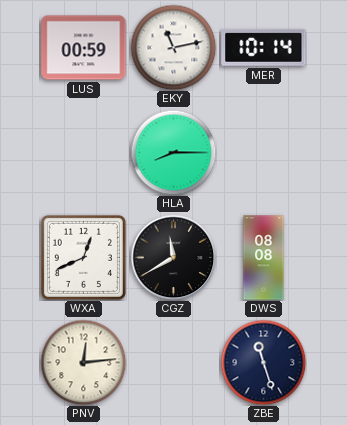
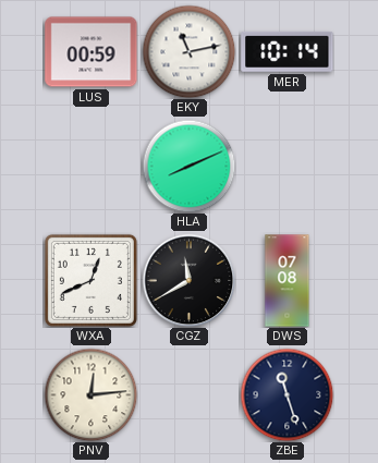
HLA: 8:15 -> 8:11
DWS: 08:08 -> 07:08
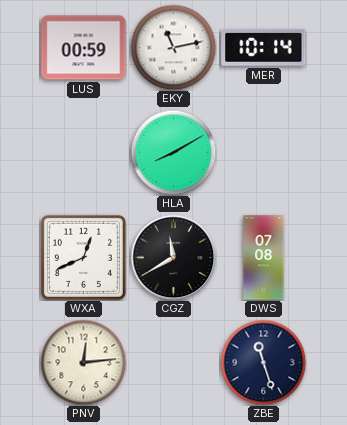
HLA: 8:11 -> 8:10
